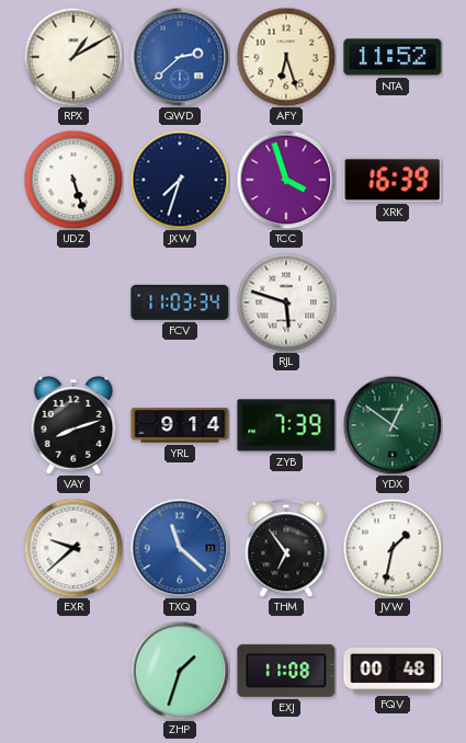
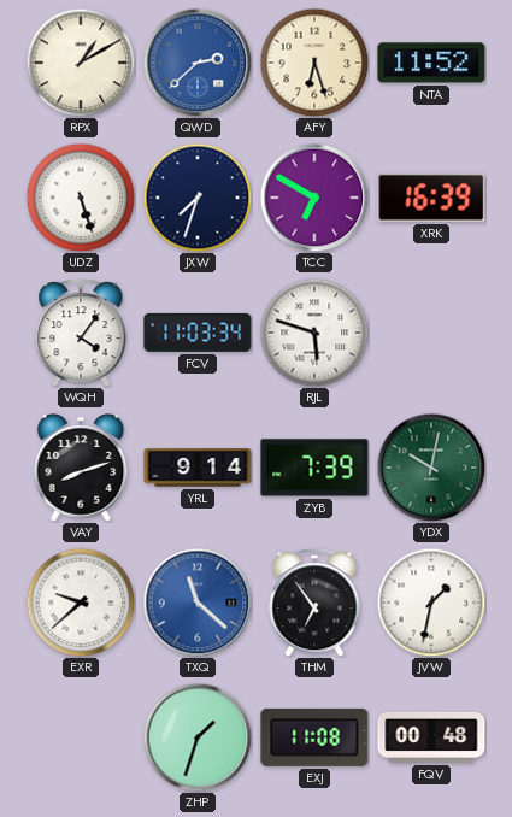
TCC: 3:57 -> 6:50
WQH: none -> 4:06
YDX: 12:51 -> 10:02
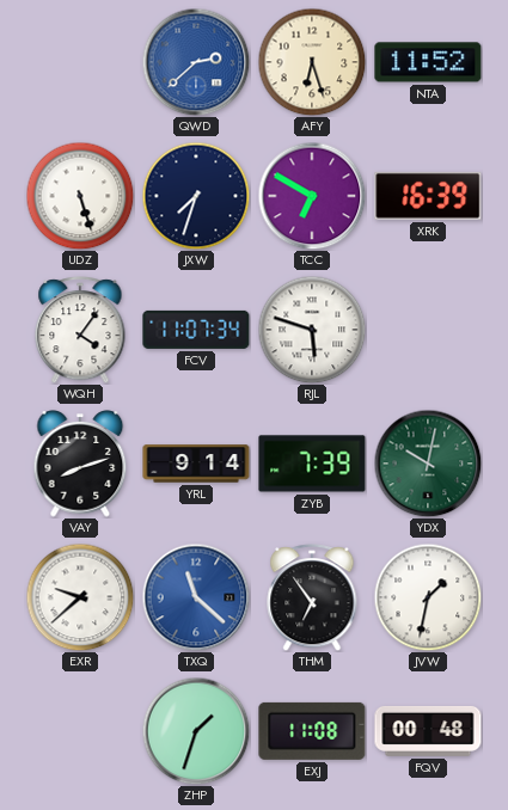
RPX: 1:10 -> none
FCV: 11:03 -> 11:07
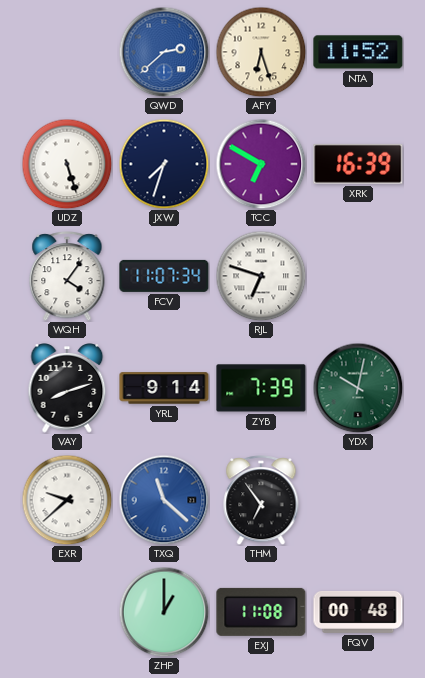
RJL: 5:48 -> 6:48
JVW: 1:32 -> none
ZHP: 1:33 -> 1:00
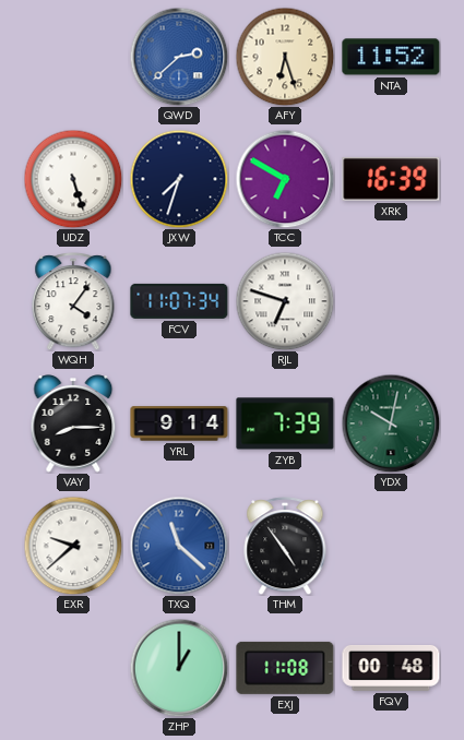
VAY: 8:12 -> 8:15
THM: 6:54 -> 4:54
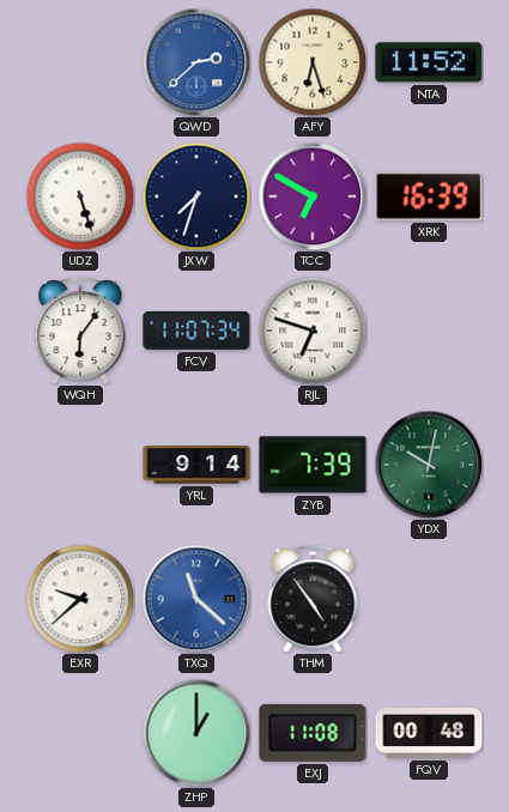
WQH: 4:06 -> 6:06
VAY: 8:15 -> none
